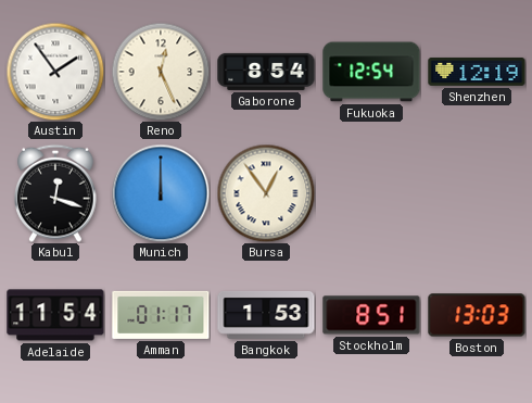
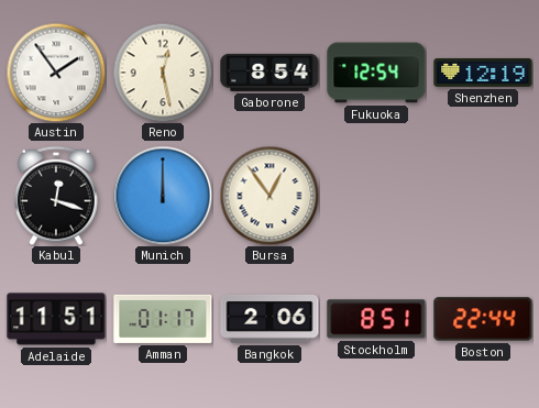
Reno: 12:26 -> 12:28
Adelaide: 11:54 -> 11:51
Bangkok: 1:53 -> 2:06
Boston: 13:03 -> 22:44
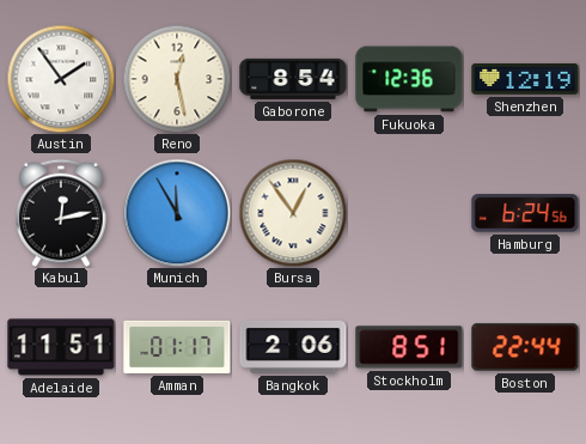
Fukuoka: 12:54 -> 12:36
Kabul: 12:18 -> 12:13
Munich: 12:00 -> 11:55
Hamburg: none -> 6:24
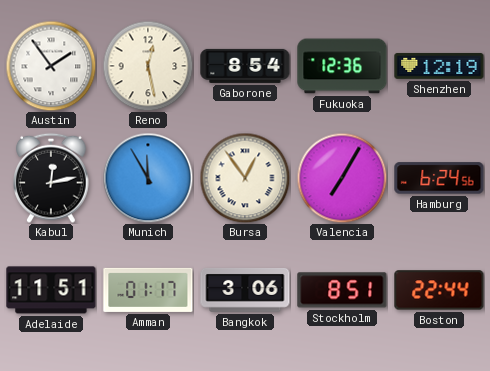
Valencia: none -> 7:05
Bangkok: 2:06 -> 3:06
